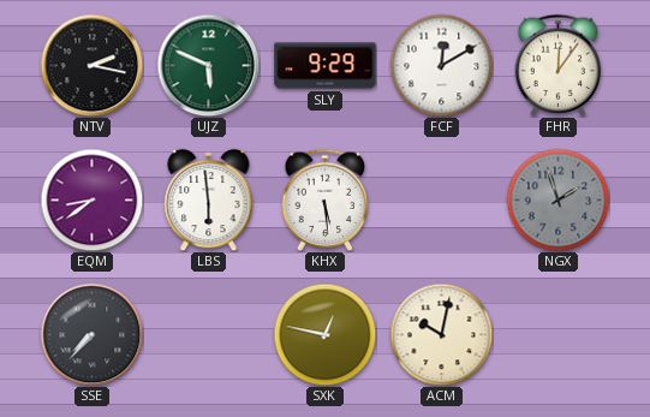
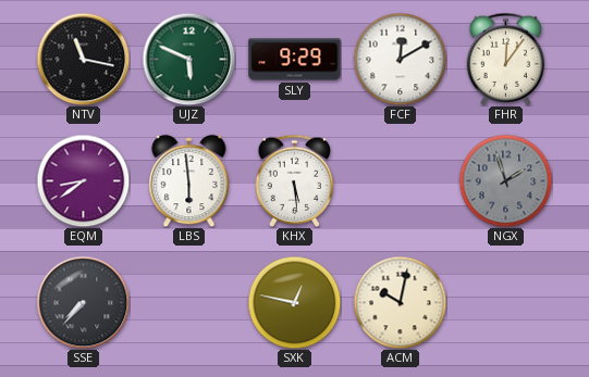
NTV: 2:17 -> 11:17
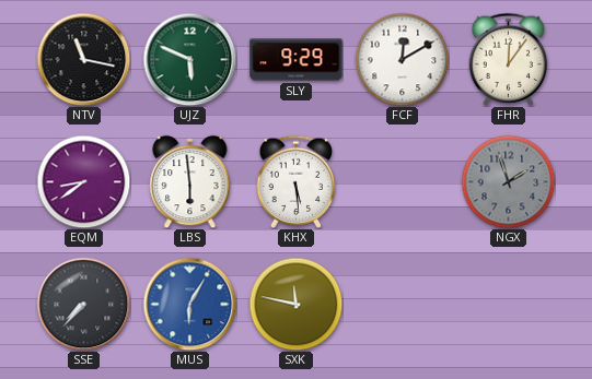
MUS: none -> 6:05
SXK: 12:47 -> 11:47
ACM: 10:02 -> none
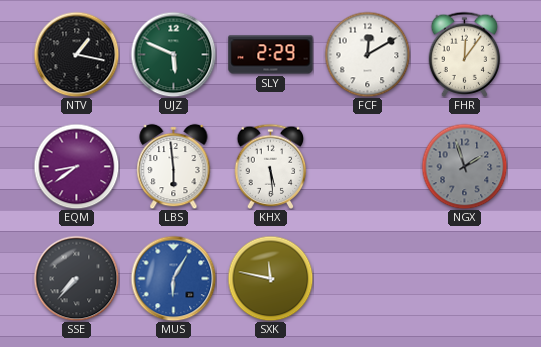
NTV: 11:17 -> 1:17
SLY: 9:29 -> 2:29
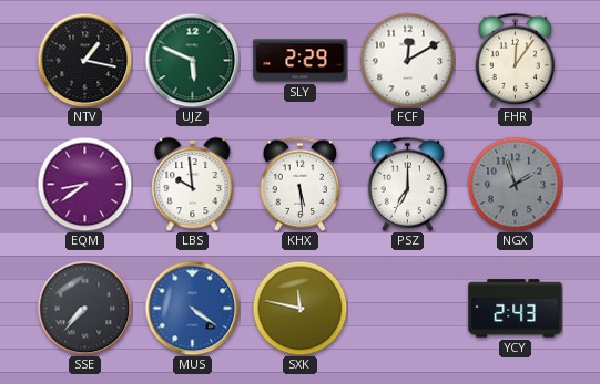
LBS: 5:59 -> 9:59
PSZ: none -> 7:00
MUS: 6:05 -> 4:21
YCY: none -> 2:43
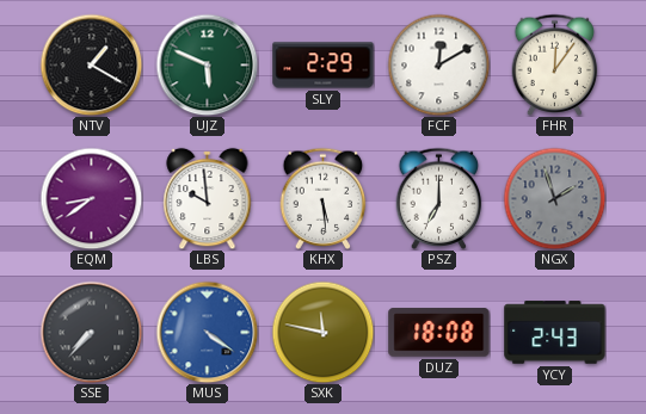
NTV: 1:17 -> 1:20
DUZ: none -> 18:08
